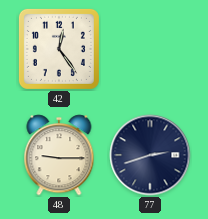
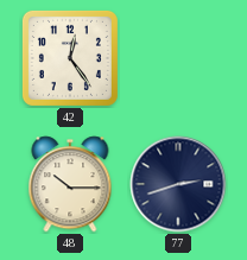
48: 9:15 -> 10:15
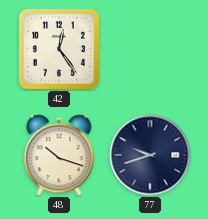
48: 10:15 -> 10:18
77: 2:42 -> 9:42
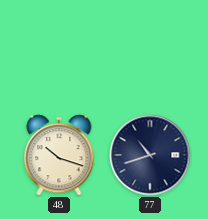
42: 12:24 -> none
77: 9:42 -> 10:42
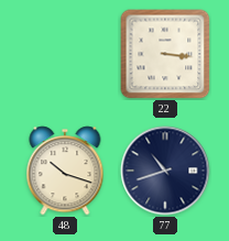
22: none -> 3:16
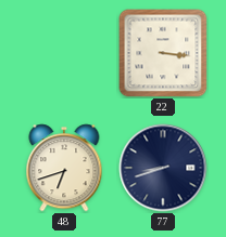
48: 10:18 -> 6:42
77: 10:42 -> 8:42
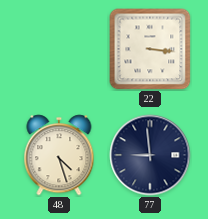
48: 6:42 -> 4:27
77: 8:42 -> 8:59
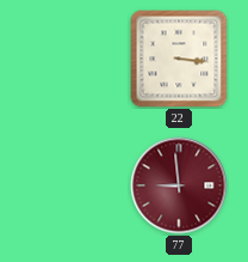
48: 4:27 -> none
77 dial: navy -> burgundy
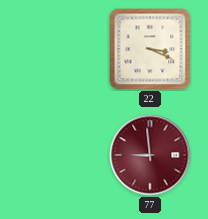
22: 3:16 -> 3:19
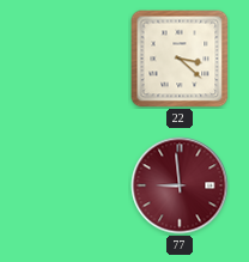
22: 3:19 -> 3:22
